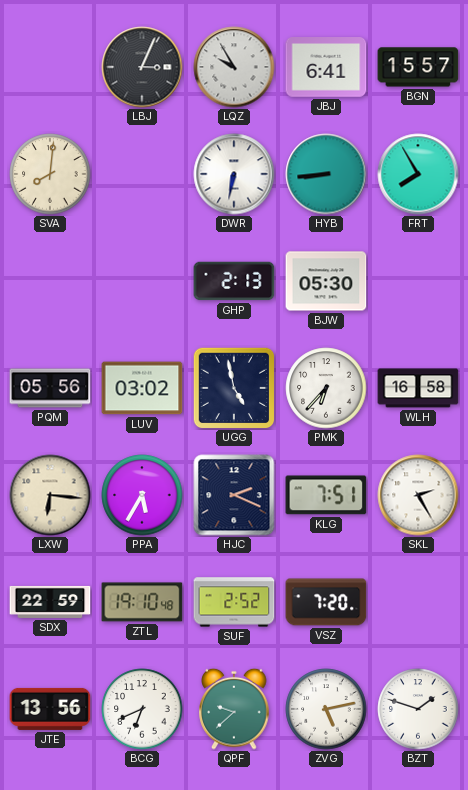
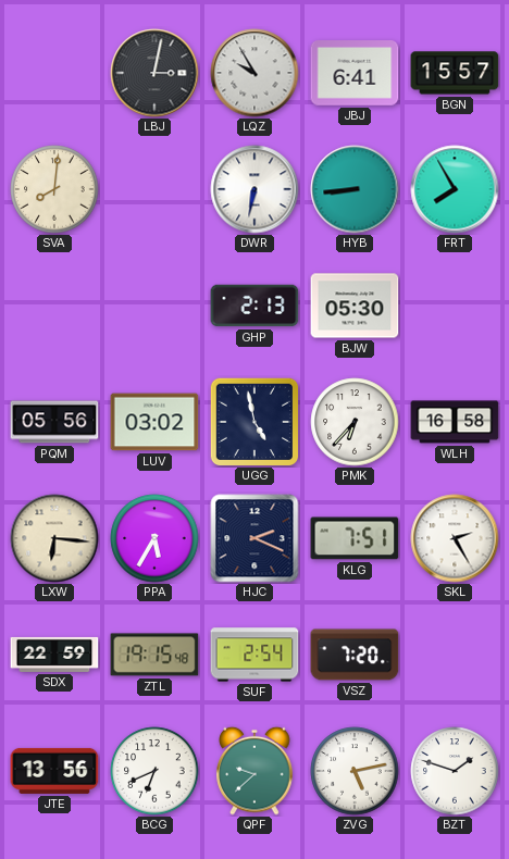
LBJ: 3:04 -> 3:02
ZTL: 19:10 -> 19:15
SUF: 2:52 -> 2:54
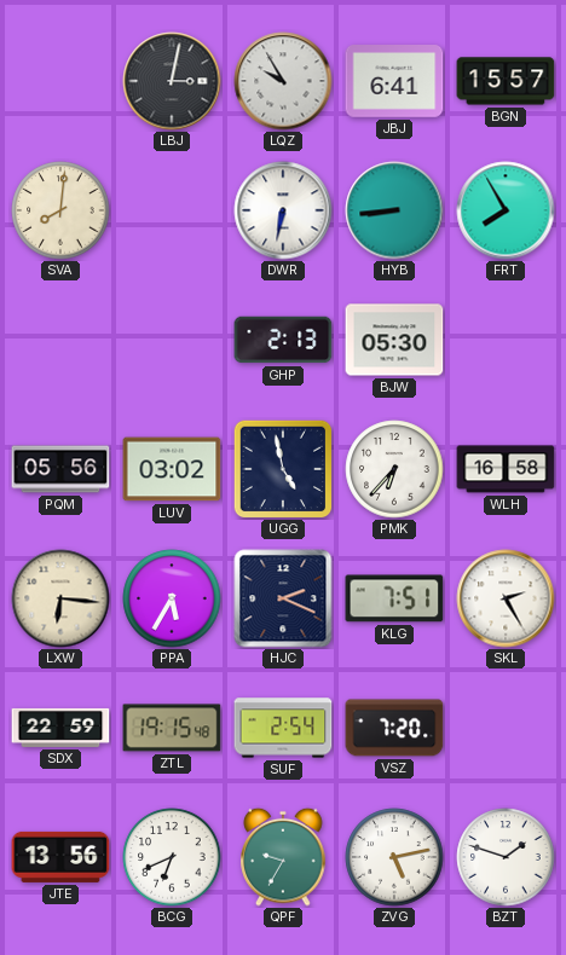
QPF: 9:38 -> 9:35
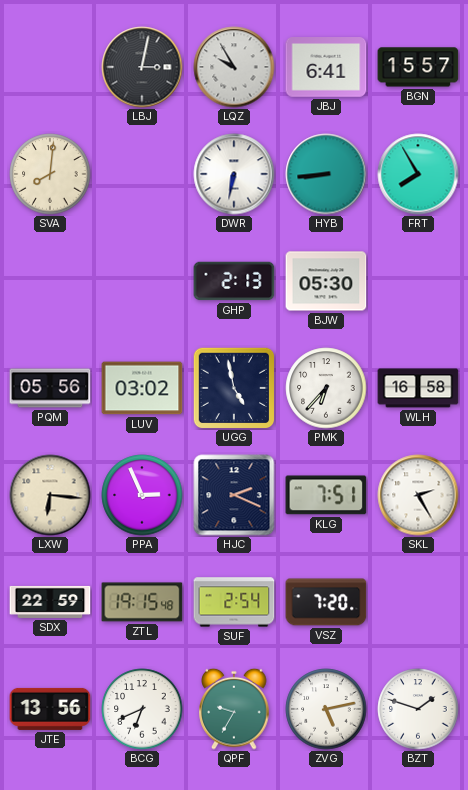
PPA: 5:35 -> 2:56
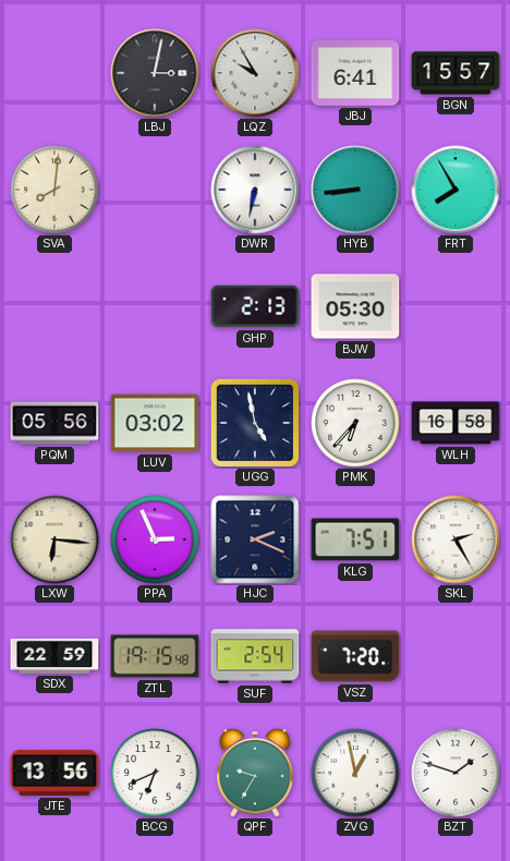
ZVG: 5:13 -> 12:58
